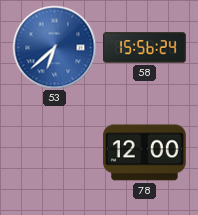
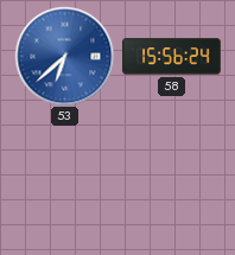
78: 12:00 -> none
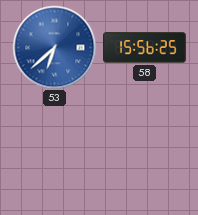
58: 15:56:24 -> 15:56:25
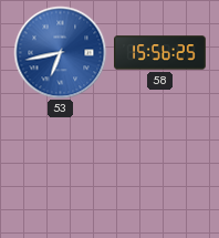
53: 6:38 -> 6:43
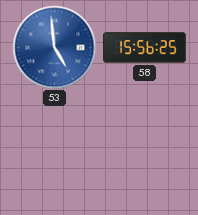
53: 6:43 -> 4:59
